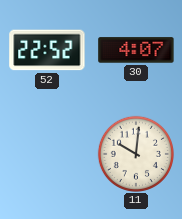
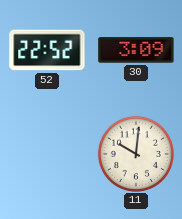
30: 4:07 -> 3:09
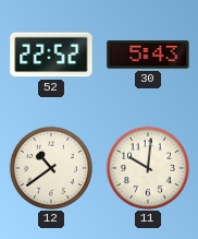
30: 3:09 -> 5:43
12: none -> 10:39
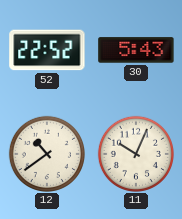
11: 10:01 -> 10:04
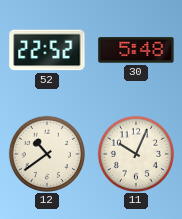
30: 5:43 -> 5:48
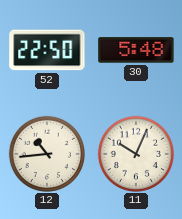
52: 22:52 -> 22:50
12: 10:39 -> 10:44
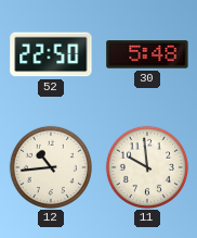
11: 10:04 -> 9:59
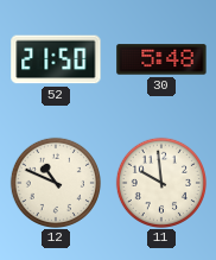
52: 22:50 -> 21:50
12: 10:44 -> 10:49
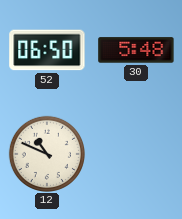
52: 21:50 -> 06:50
11: 9:59 -> none
